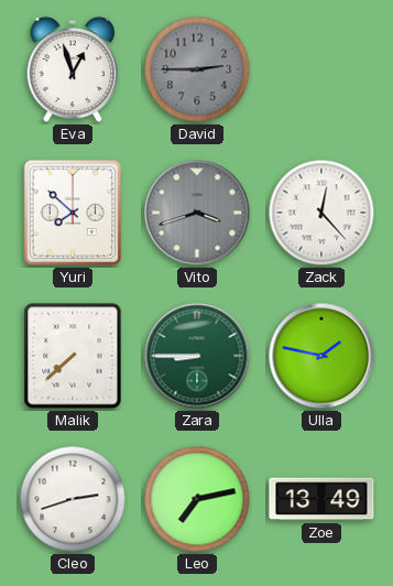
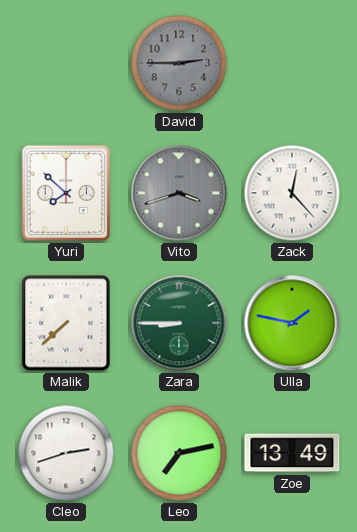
Eva: 12:57 -> none
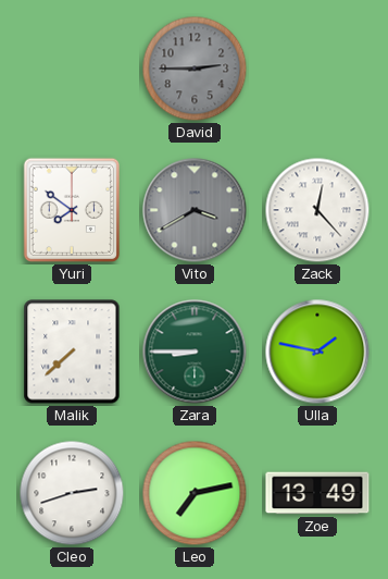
Yuri: 7:52 -> 7:51
Vito: 3:42 -> 3:40
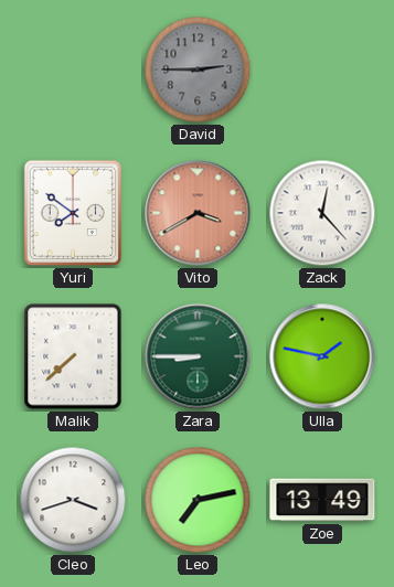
Vito dial: grey -> salmon
Cleo: 2:42 -> 3:42
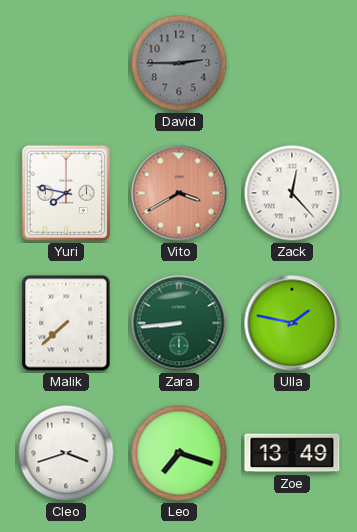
Yuri: 7:51 -> 7:47
Zara: 8:45 -> 8:44
Leo: 7:13 -> 7:18
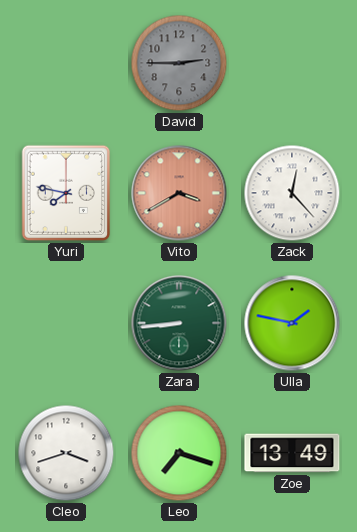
Malik: 7:38 -> none
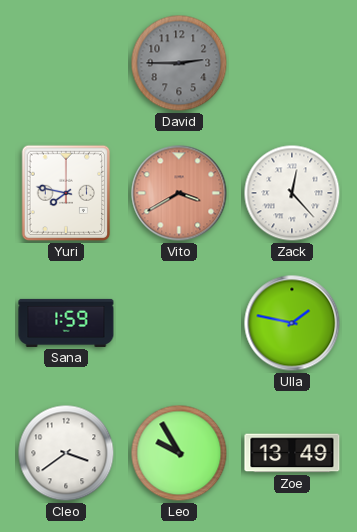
Sana: none -> 1:59
Zara: 8:44 -> none
Cleo: 3:42 -> 3:39
Leo: 7:18 -> 9:55
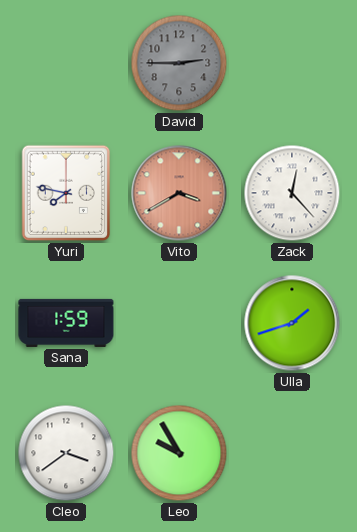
Ulla: 1:47 -> 1:42
Zoe: 13:49 -> none
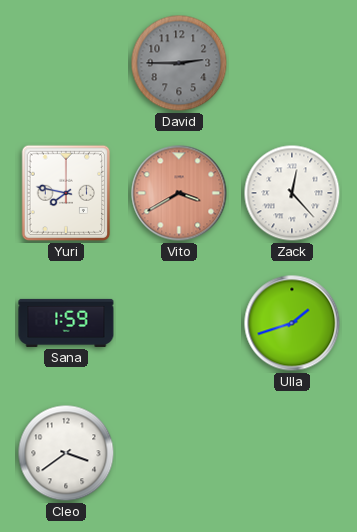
Leo: 9:55 -> none
